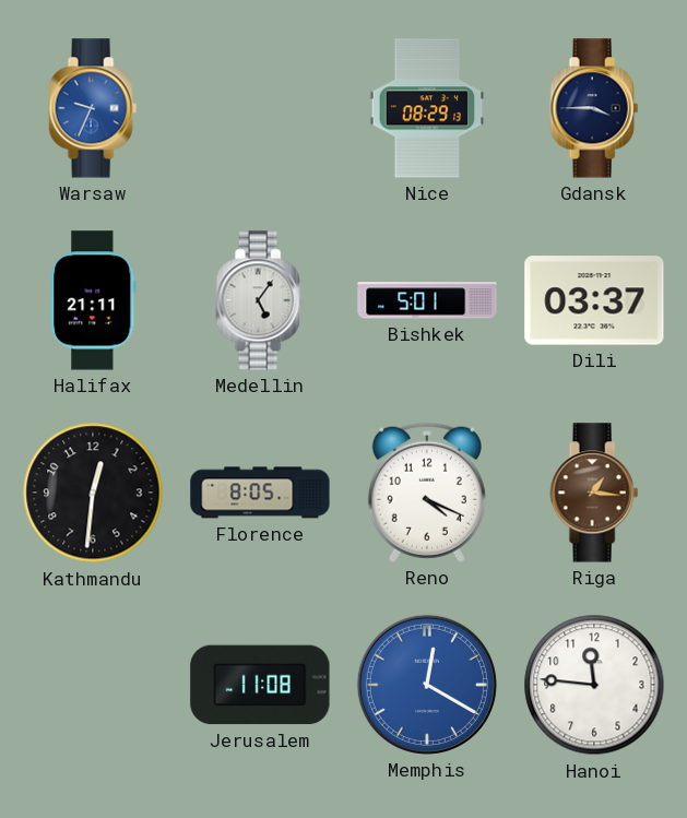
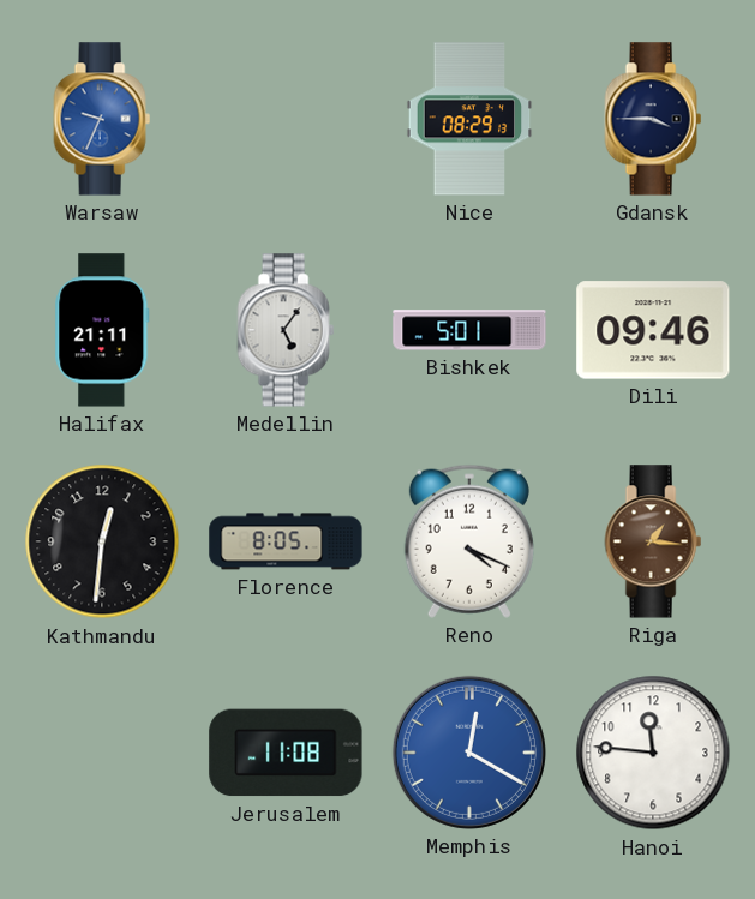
Dili: 03:37 -> 09:46
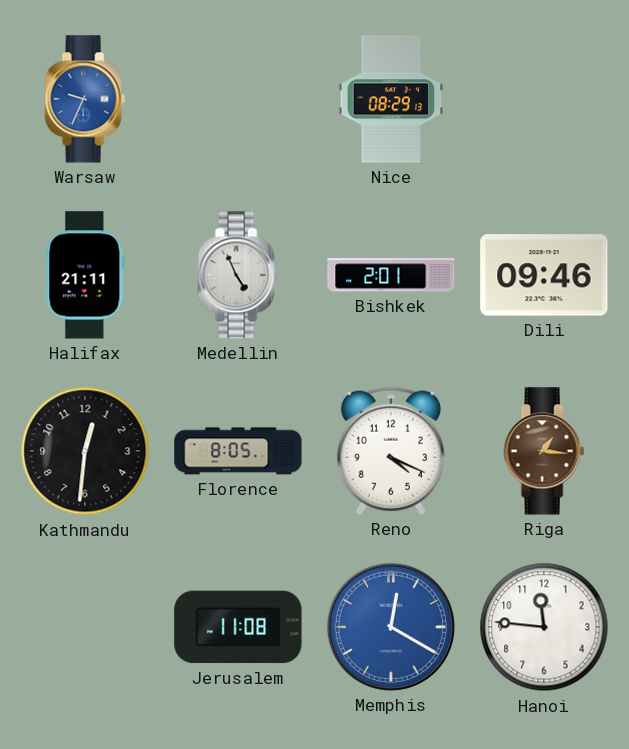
Gdansk: 3:45 -> none
Medellin: 5:06 -> 4:56
Bishkek: 5:01 -> 2:01
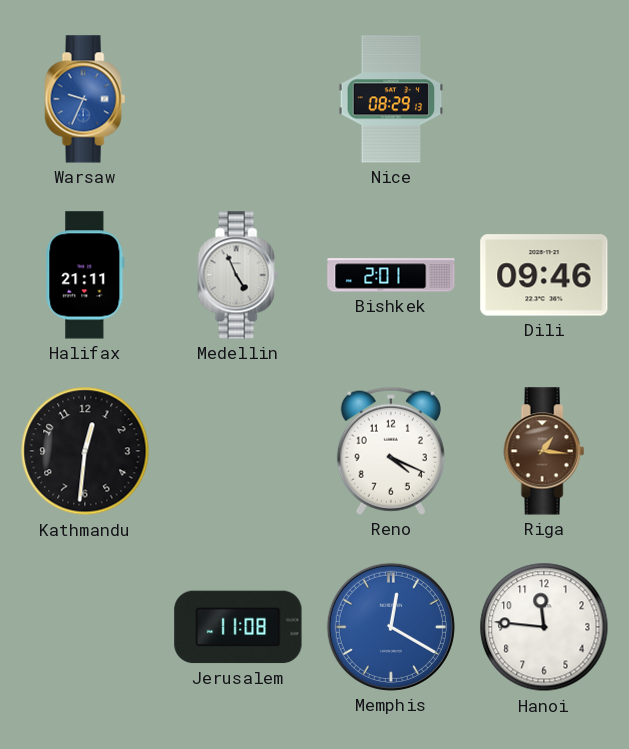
Florence: 8:05 -> none
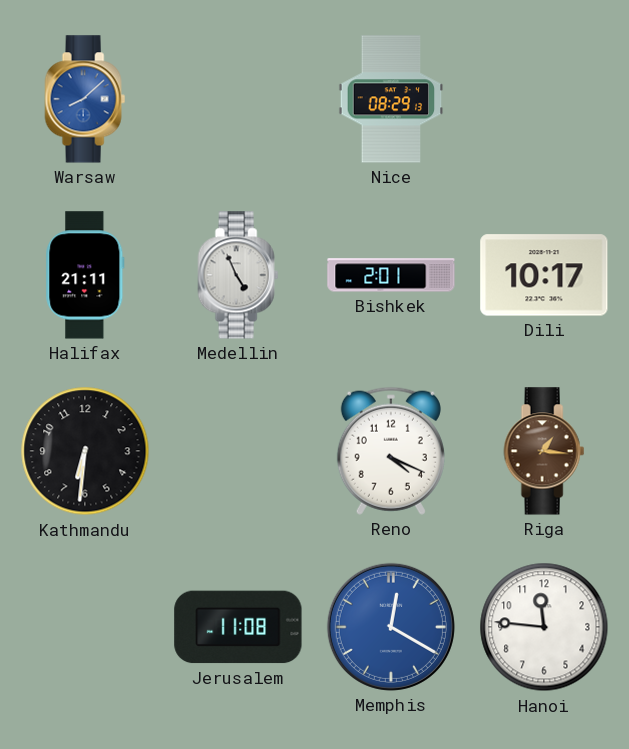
Warsaw: 9:34 -> 8:08
Dili: 09:46 -> 10:17
Kathmandu: 12:31 -> 6:31
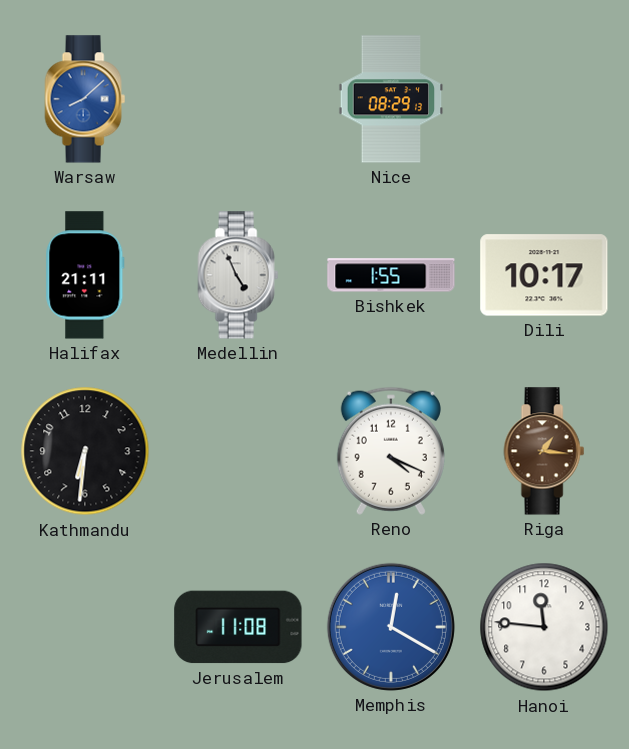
Bishkek: 2:01 -> 1:55
